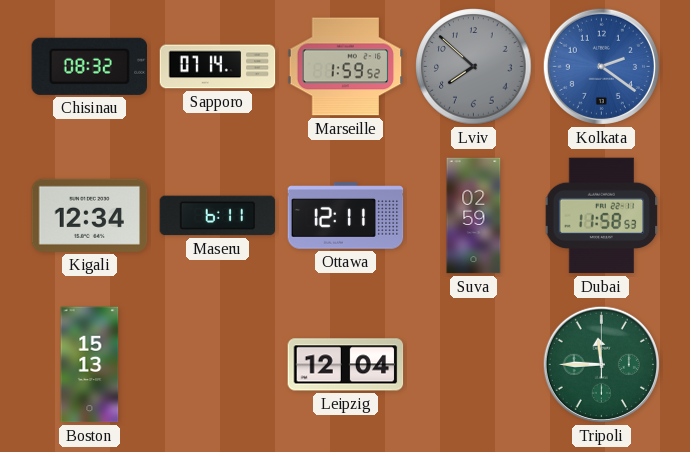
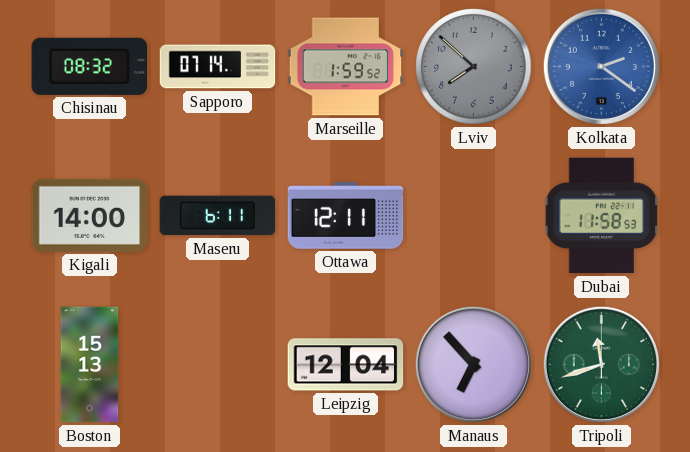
Kigali: 12:34 -> 14:00
Suva: 02:59 -> none
Manaus: none -> 6:53
Tripoli: 11:45 -> 11:42
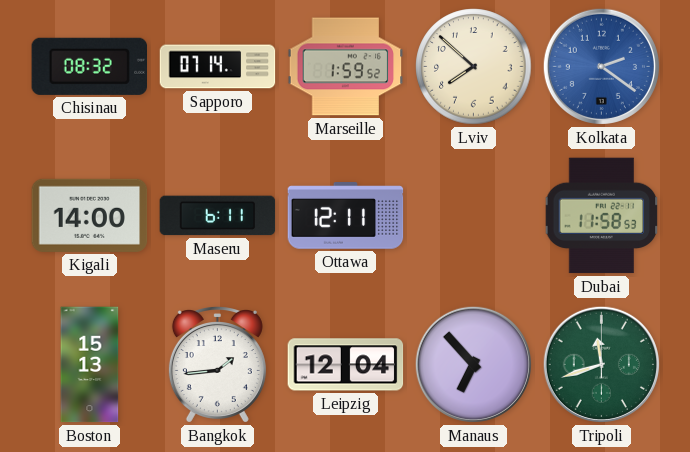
Lviv dial: grey -> cream
Bangkok: none -> 1:44
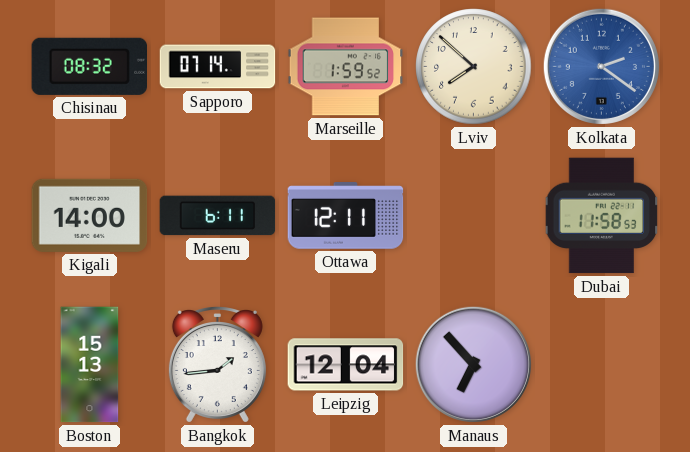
Tripoli: 11:42 -> none
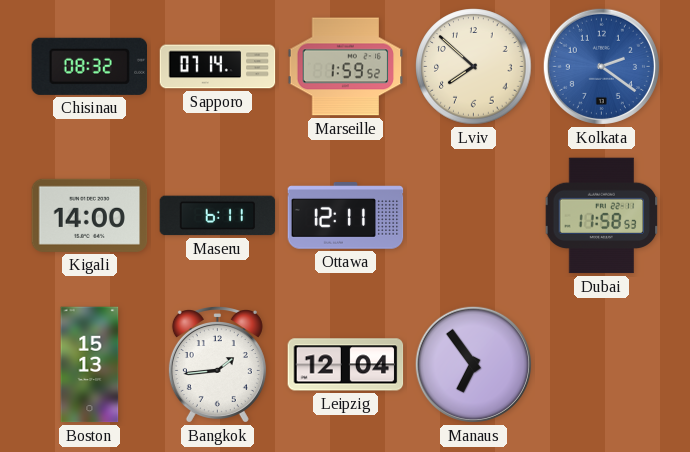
Manaus: 6:53 -> 6:54
